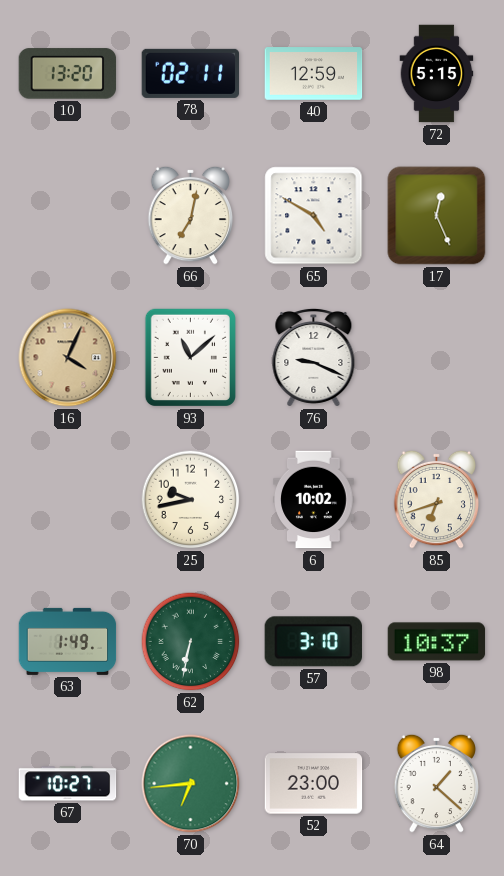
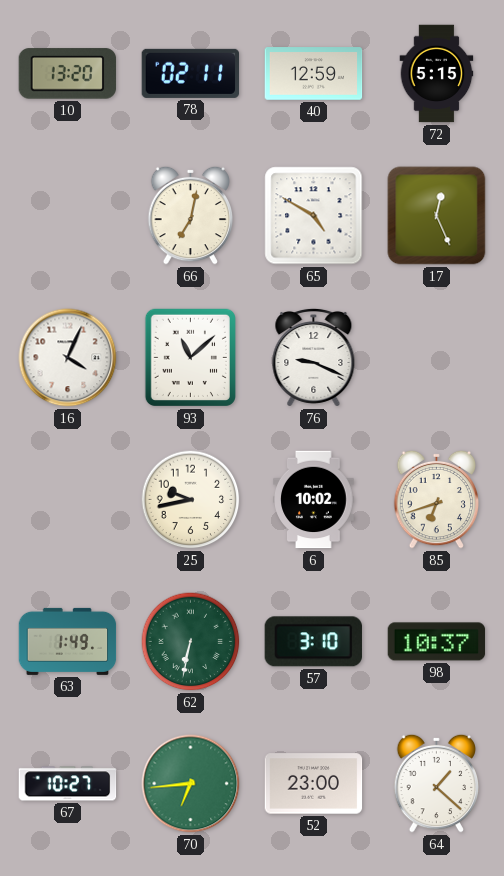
16 dial: champagne -> white
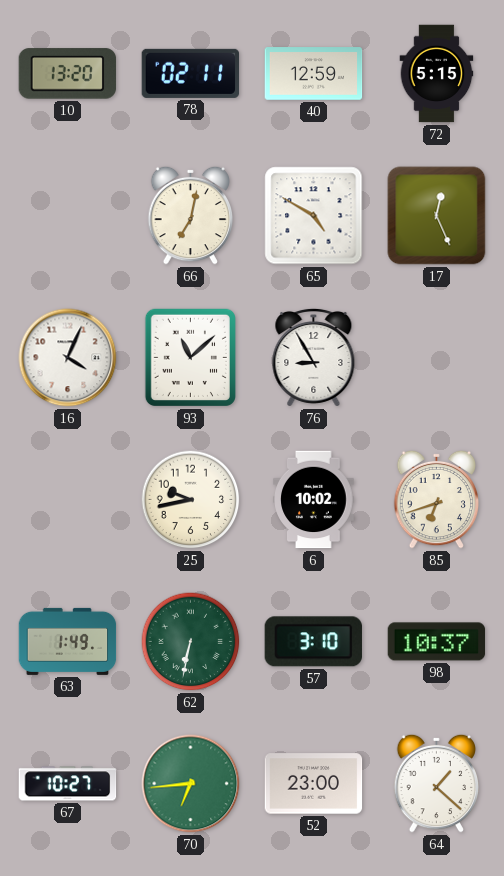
76: 9:19 -> 8:55
